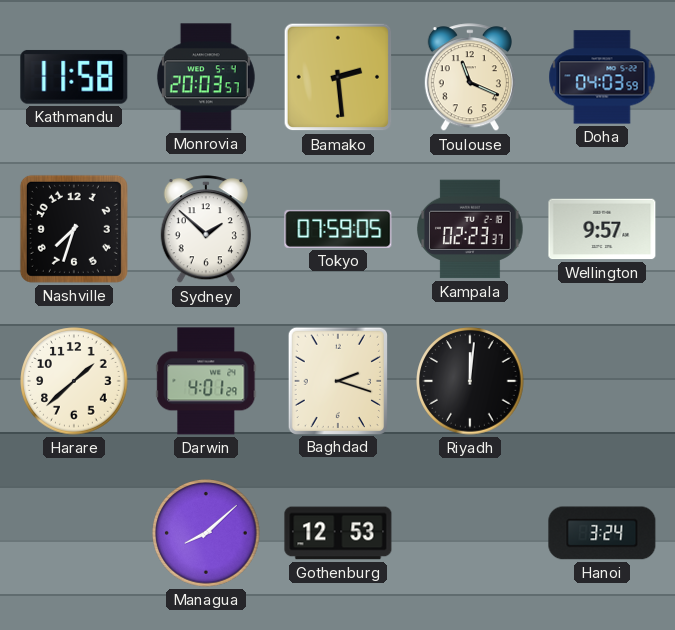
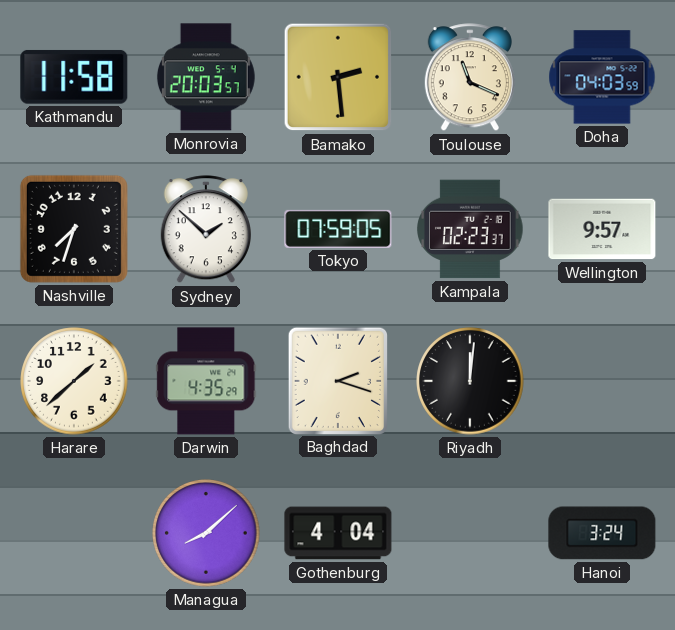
Darwin: 4:01 -> 4:35
Gothenburg: 12:53 -> 4:04
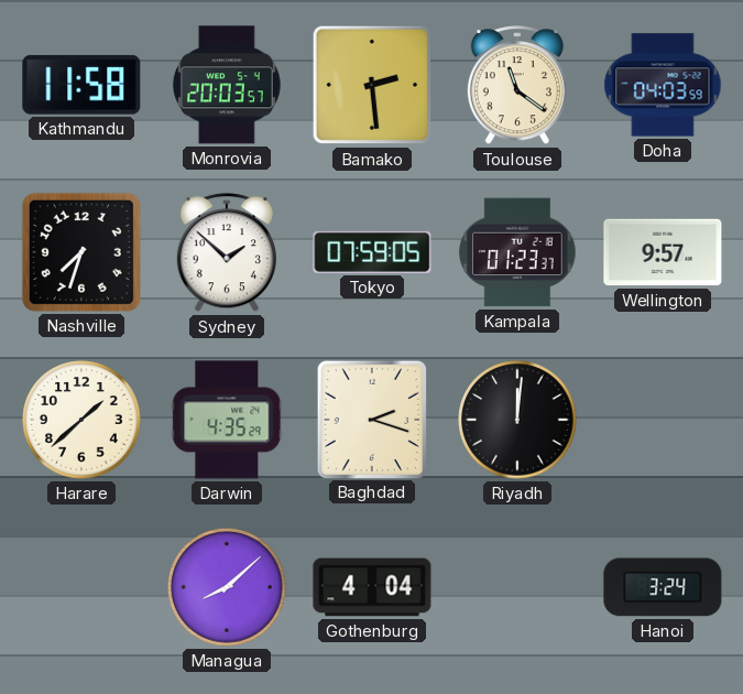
Toulouse: 11:19 -> 11:21
Kampala: 02:23 -> 01:23
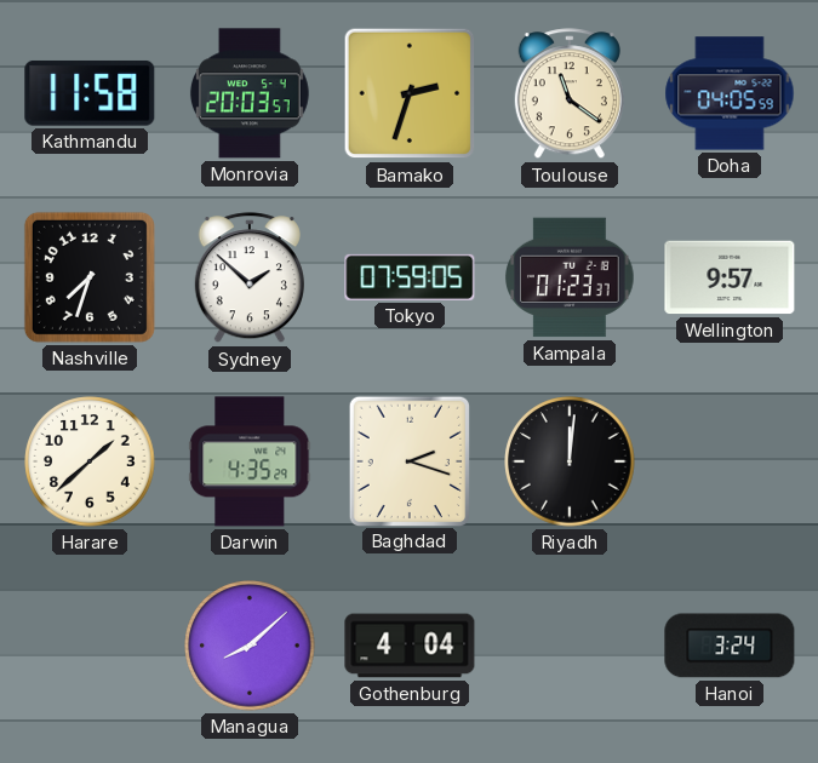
Bamako: 2:29 -> 2:33
Doha: 04:03 -> 04:05
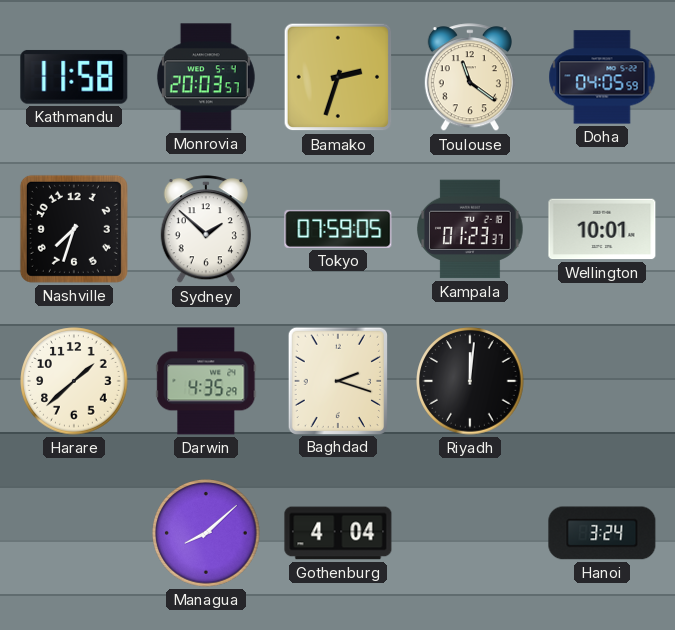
Wellington: 9:57 -> 10:01
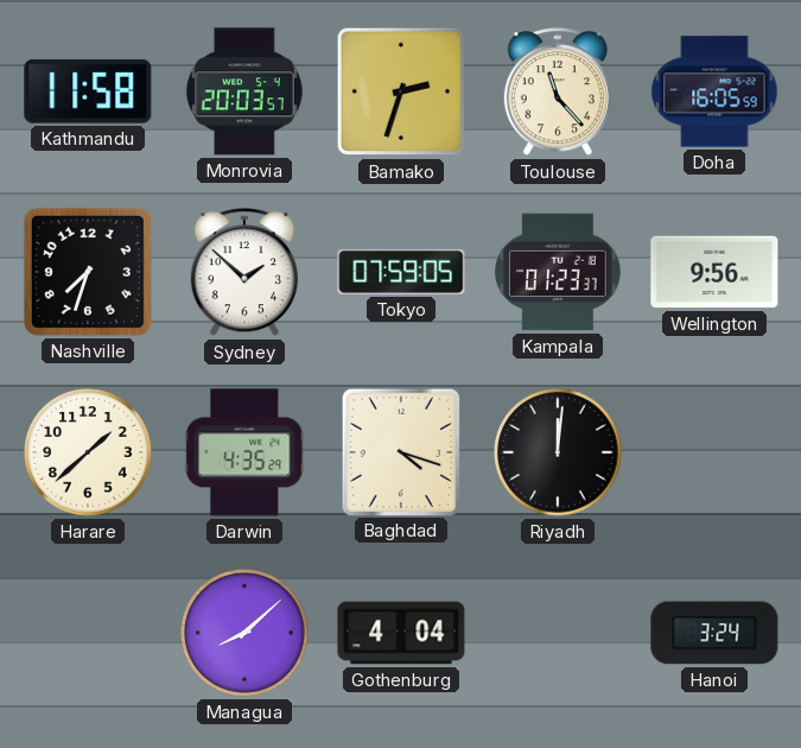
Toulouse: 11:21 -> 11:23
Doha: 04:05 -> 16:05
Wellington: 10:01 -> 9:56
Baghdad: 2:18 -> 4:18
